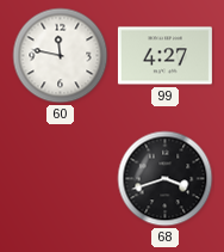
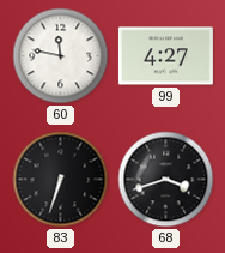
83: none -> 6:33
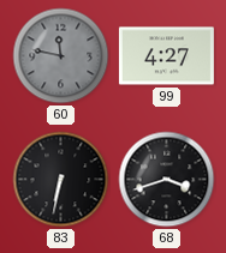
60 dial: white -> grey
83: 6:33 -> 6:32
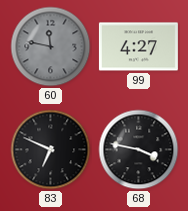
83: 6:32 -> 6:49
68: 3:42 -> 3:47
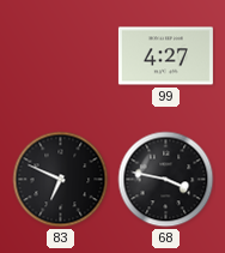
60: 11:47 -> none
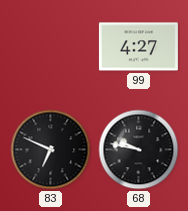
68: 3:47 -> 9:47
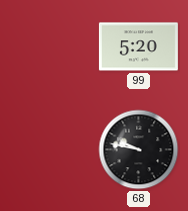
99: 4:27 -> 5:20
83: 6:49 -> none
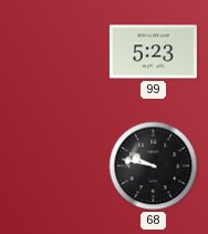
99: 5:20 -> 5:23
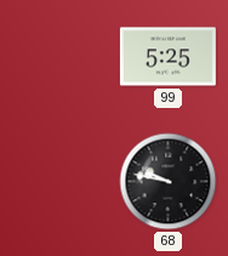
99: 5:23 -> 5:25
